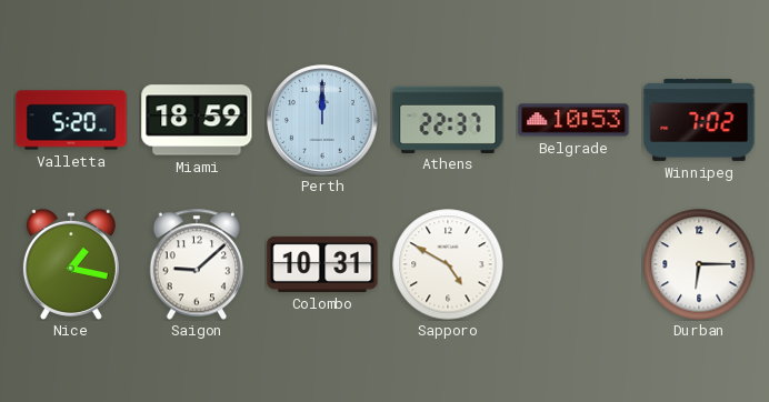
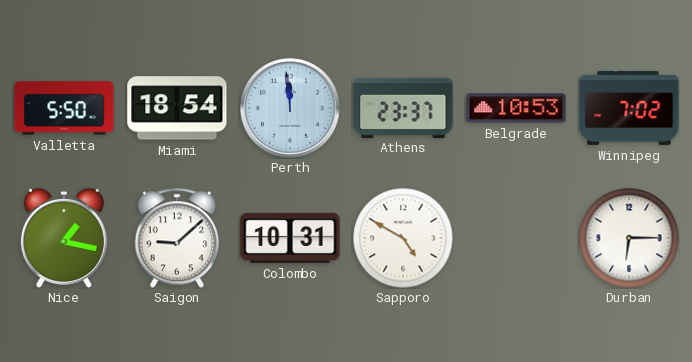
Valletta: 5:20 -> 5:50
Miami: 18:59 -> 18:54
Perth: 12:00 -> 11:59
Athens: 22:37 -> 23:37
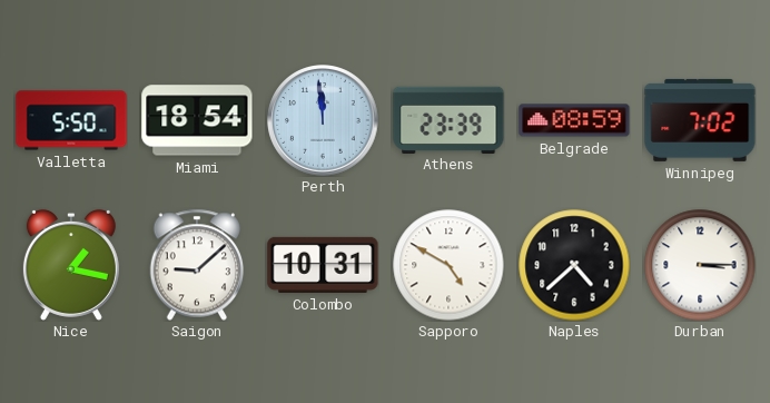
Athens: 23:37 -> 23:39
Belgrade: 10:53 -> 08:59
Naples: none -> 4:38
Durban: 6:15 -> 3:15
